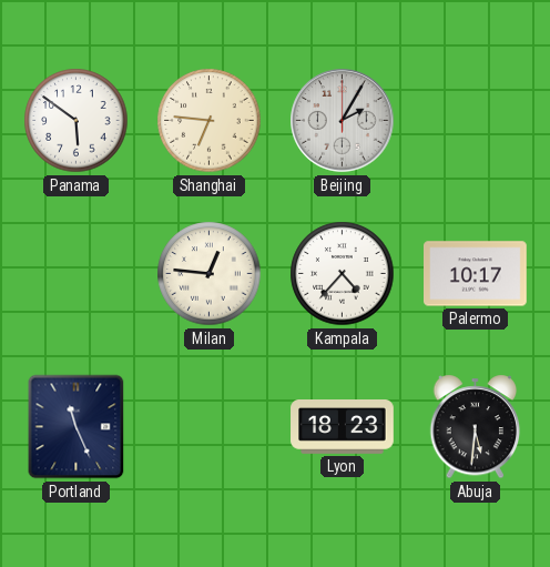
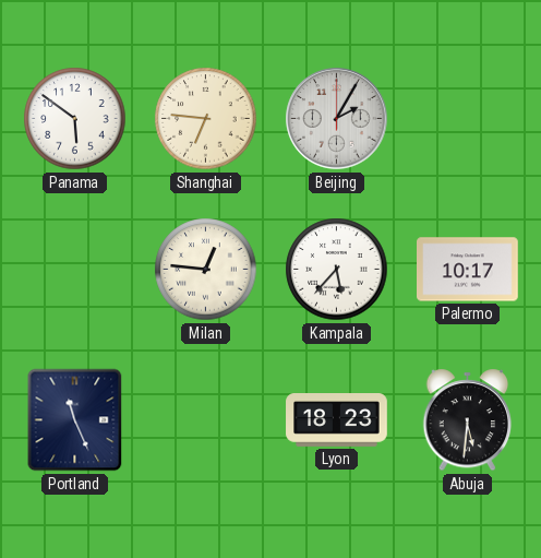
Kampala: 4:37 -> 5:37
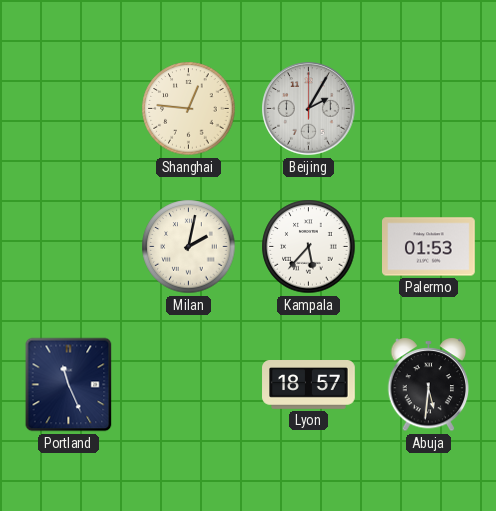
Panama: 5:51 -> none
Shanghai: 6:46 -> 12:46
Milan: 12:46 -> 2:02
Palermo: 10:17 -> 01:53
Lyon: 18:23 -> 18:57
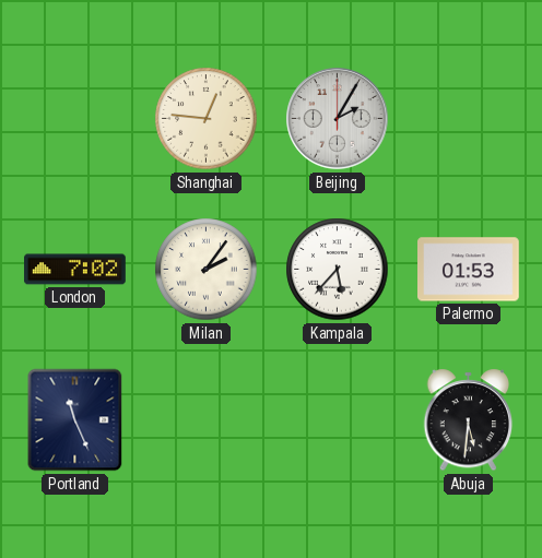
London: none -> 7:02
Milan: 2:02 -> 2:06
Lyon: 18:57 -> none
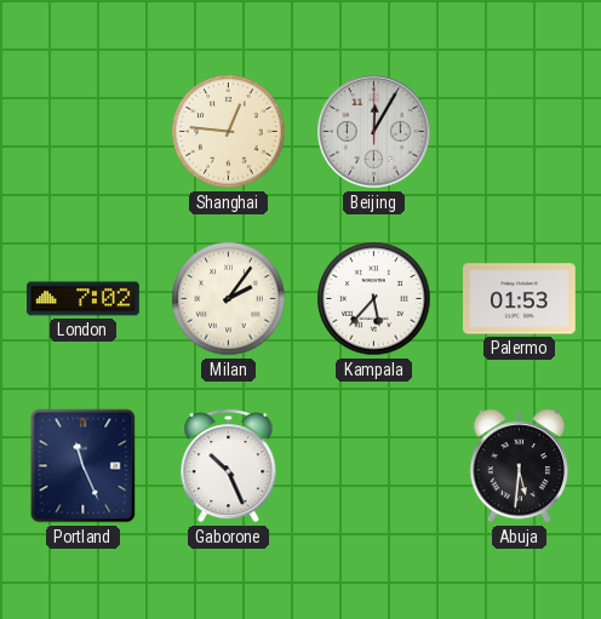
Beijing: 2:05 -> 12:05
Gaborone: none -> 10:26
